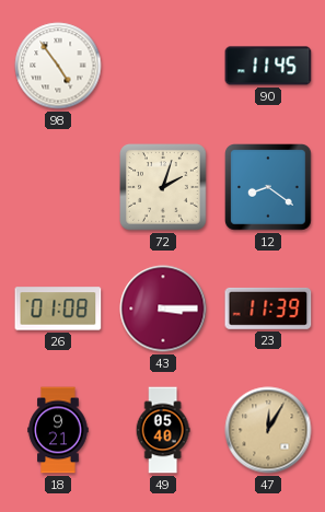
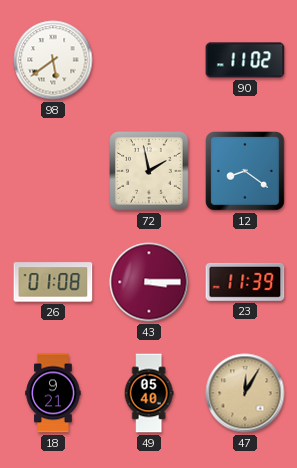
98: 4:54 -> 5:39
90: 11:45 -> 11:02
72: 2:03 -> 1:58
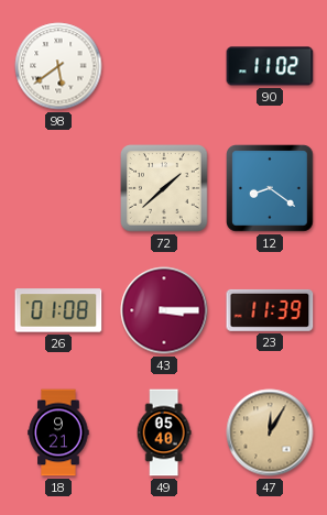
72: 1:58 -> 1:38
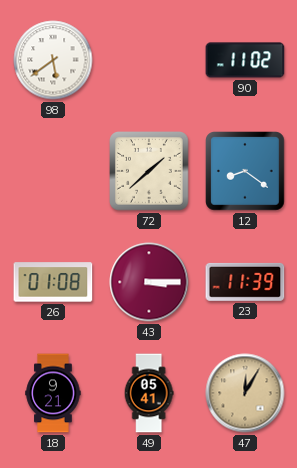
49: 05:40 -> 05:41
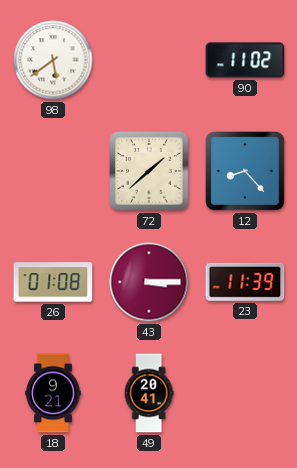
12: 8:21 -> 8:23
49: 05:41 -> 20:41
47: 12:05 -> none
